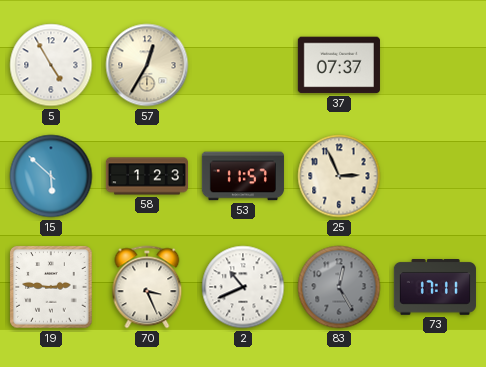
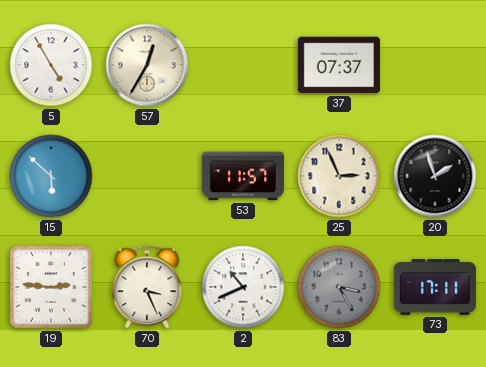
58: 1:23 -> none
20: none -> 1:57
83: 12:25 -> 3:25
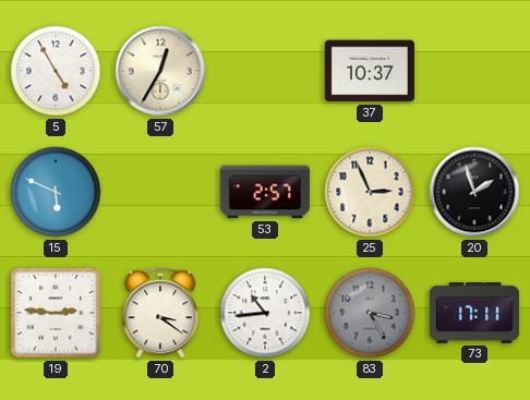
37: 07:37 -> 10:37
15: 5:52 -> 5:49
53: 11:57 -> 2:57
70: 3:26 -> 3:21
2: 10:41 -> 10:44
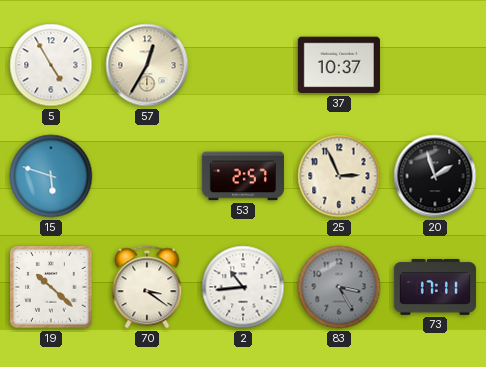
15: 5:49 -> 5:48
19: 2:46 -> 10:22
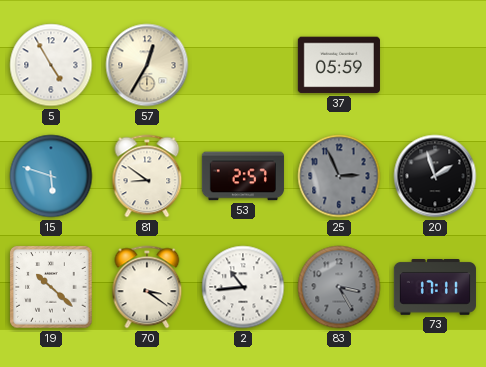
37: 10:37 -> 05:59
81: none -> 8:51
25 dial: cream -> grey
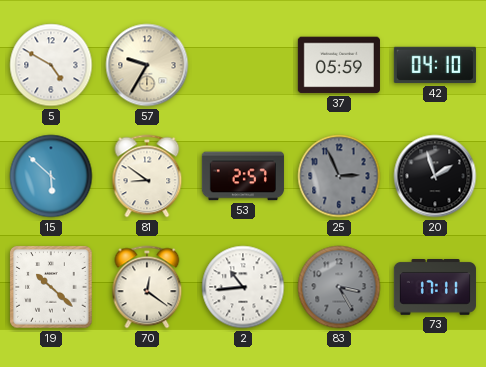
5: 4:55 -> 4:50
57: 12:35 -> 9:35
42: none -> 04:10
15: 5:48 -> 5:52
70: 3:21 -> 12:21
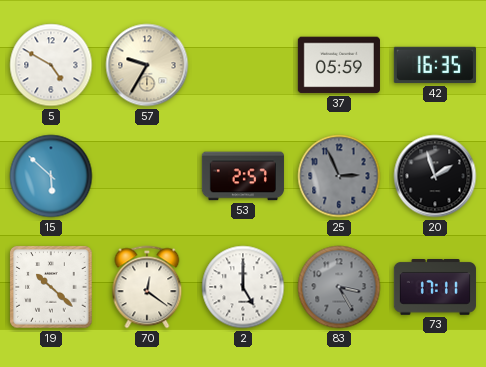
42: 04:10 -> 16:35
81: 8:51 -> none
2: 10:44 -> 5:00
